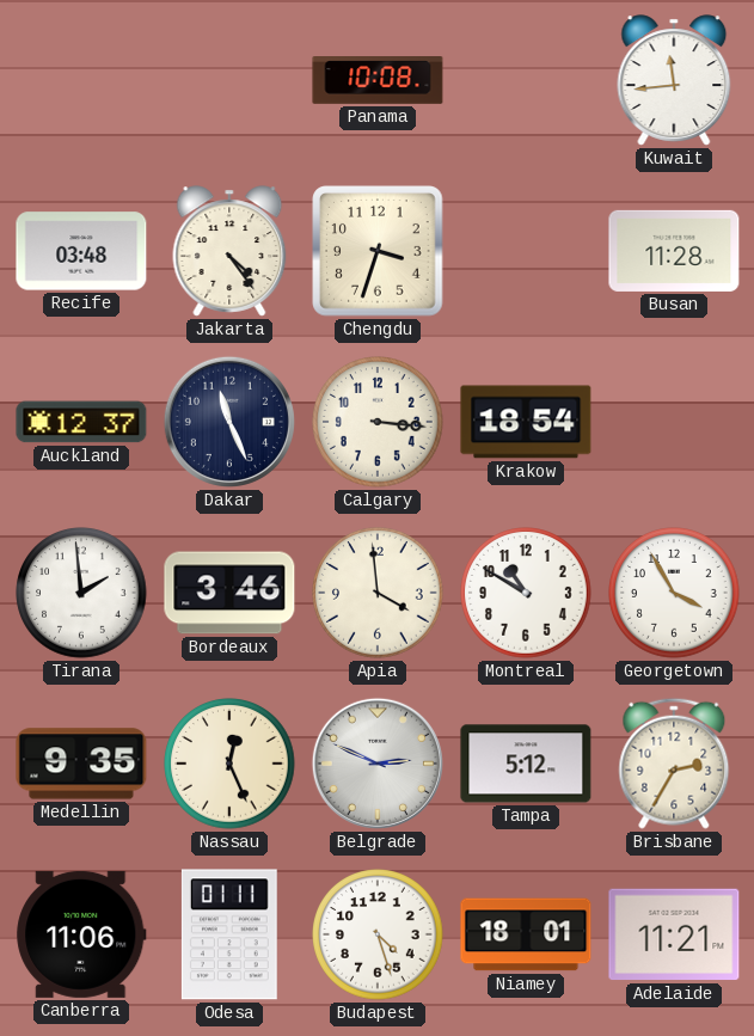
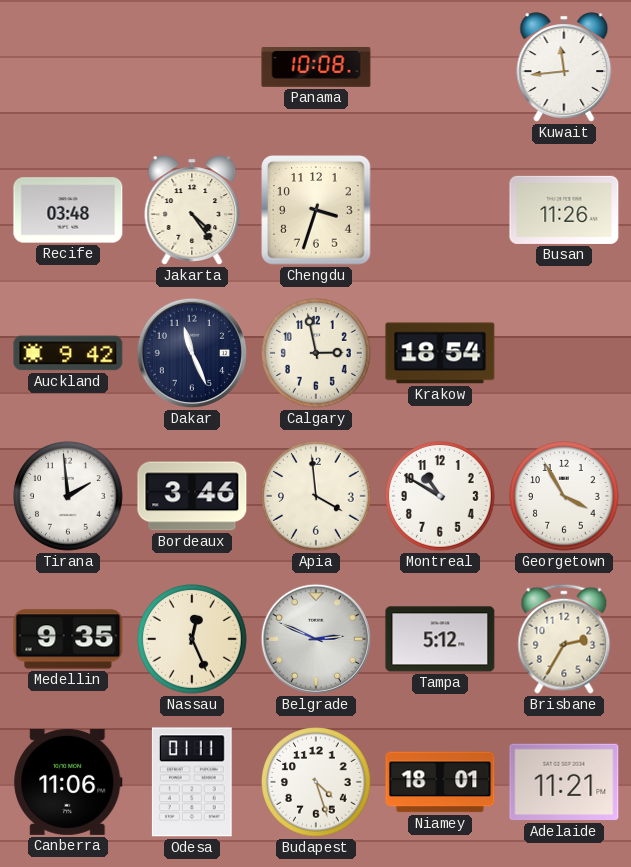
Busan: 11:28 -> 11:26
Auckland: 12:37 -> 9:42
Calgary: 3:16 -> 2:58
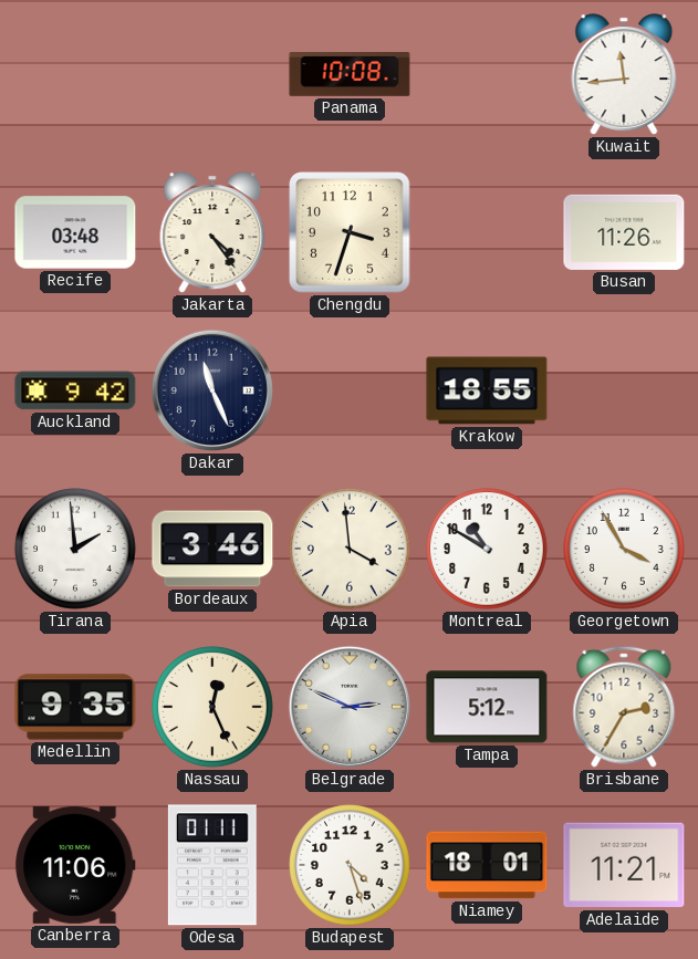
Calgary: 2:58 -> none
Krakow: 18:54 -> 18:55
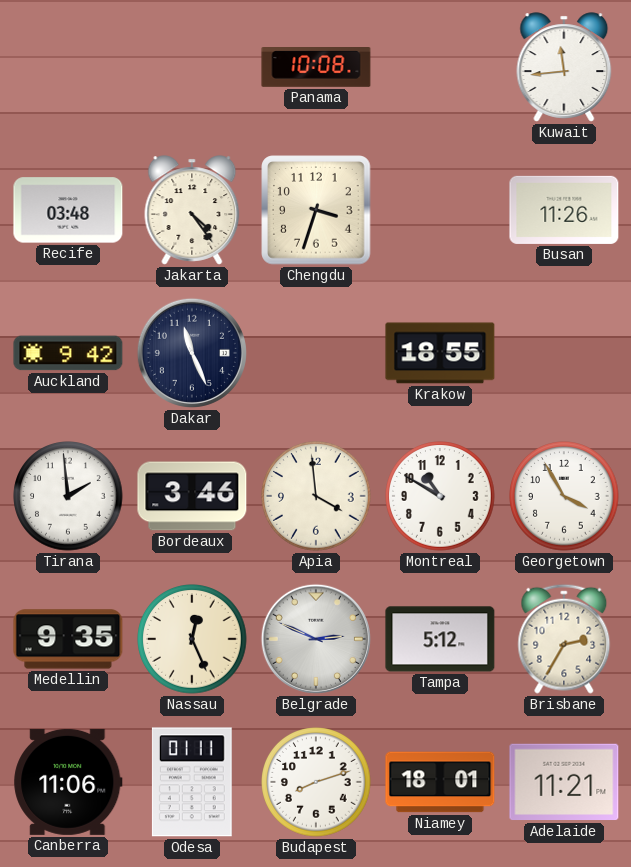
Budapest: 4:27 -> 8:12
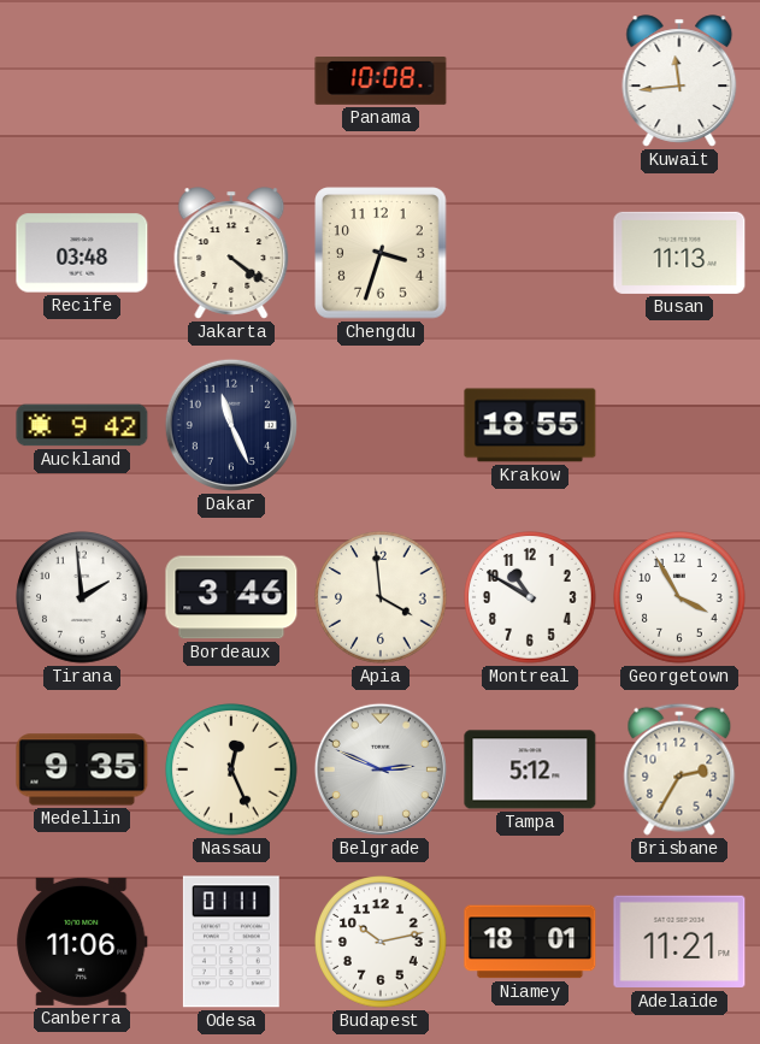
Jakarta: 4:24 -> 4:21
Busan: 11:26 -> 11:13
Budapest: 8:12 -> 10:13
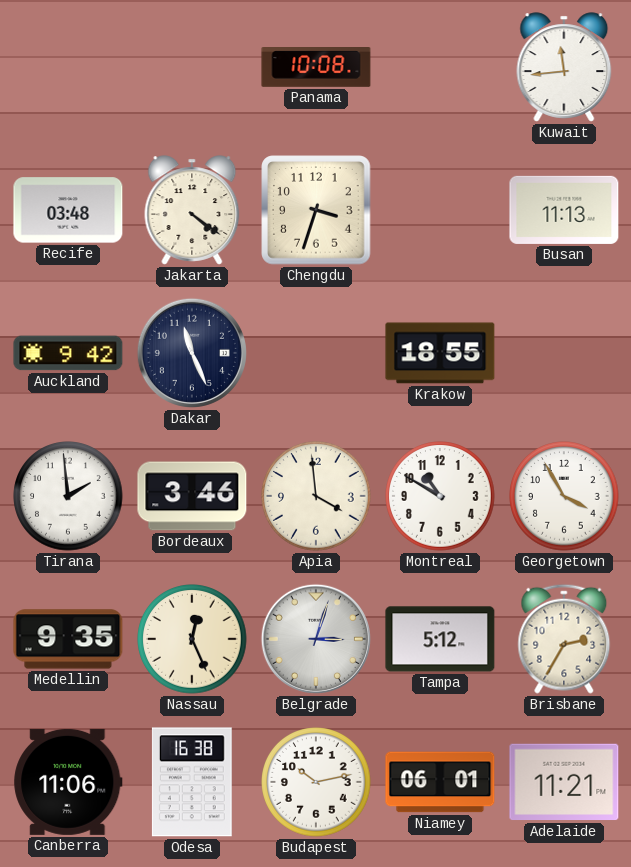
Belgrade: 2:49 -> 3:03
Odesa: 01:11 -> 16:38
Niamey: 18:01 -> 06:01
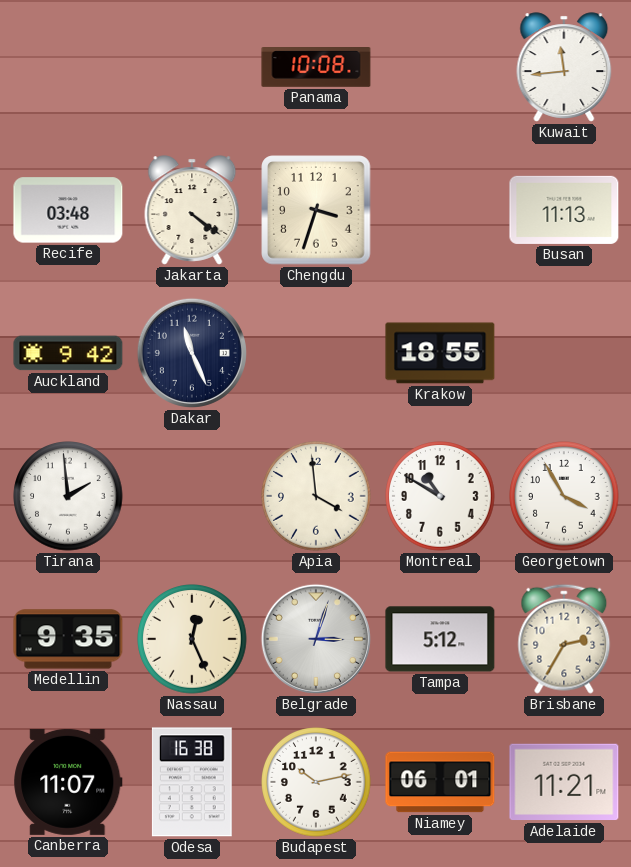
Bordeaux: 3:46 -> none
Canberra: 11:06 -> 11:07
